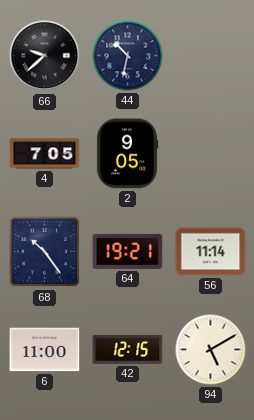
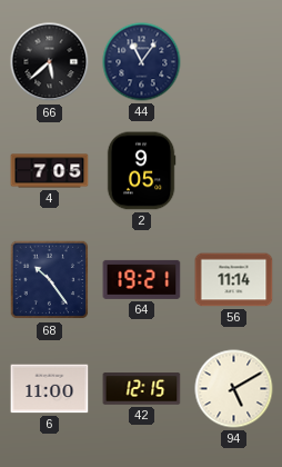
66: 9:38 -> 5:38
44: 10:32 -> 11:06
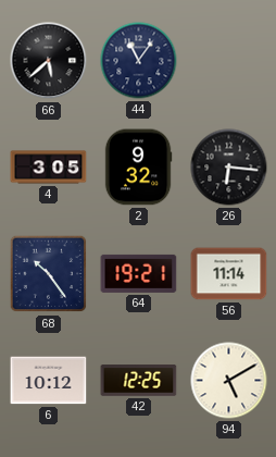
4: 7:05 -> 3:05
2: 9:05 -> 9:32
26: none -> 6:16
6: 11:00 -> 10:12
42: 12:15 -> 12:25
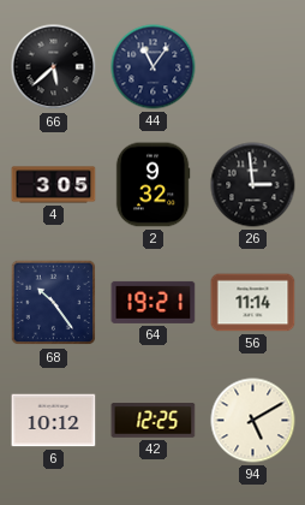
26: 6:16 -> 2:59
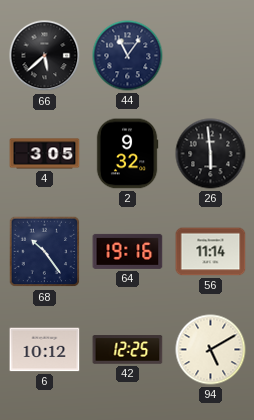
26: 2:59 -> 5:59
64: 19:21 -> 19:16
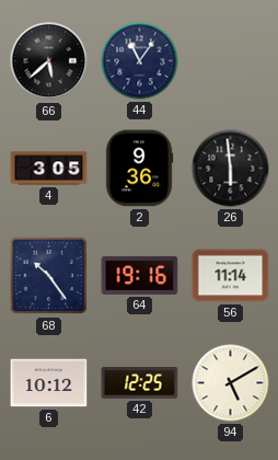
2: 9:32 -> 9:36
